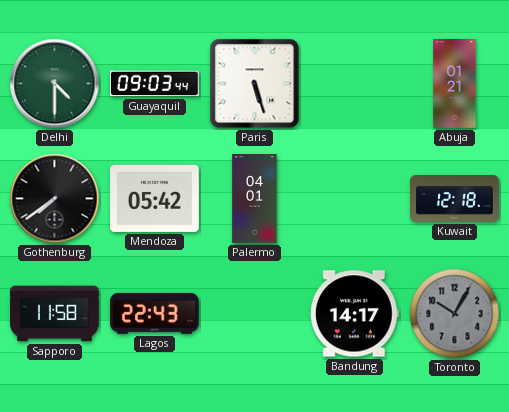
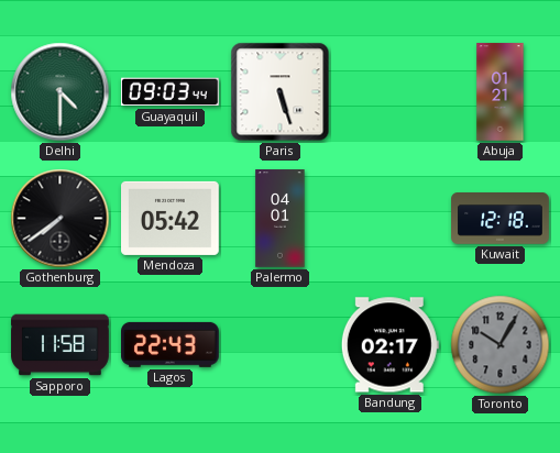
Bandung: 14:17 -> 02:17
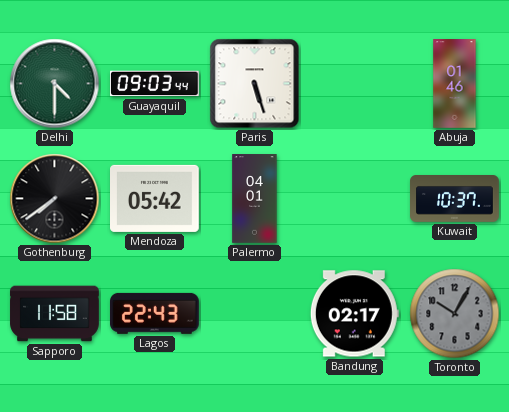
Abuja: 01:21 -> 01:46
Kuwait: 12:18 -> 10:37
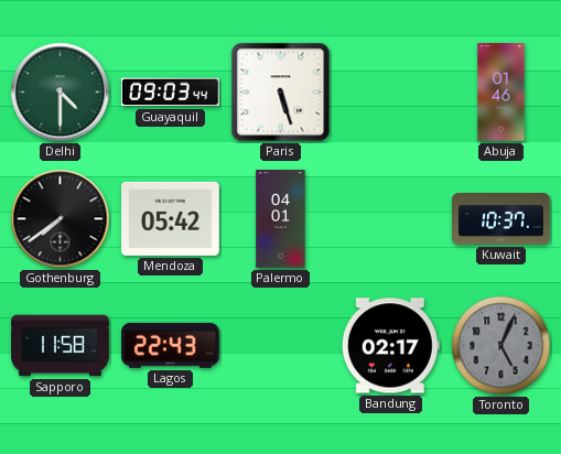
Toronto: 10:05 -> 5:04
